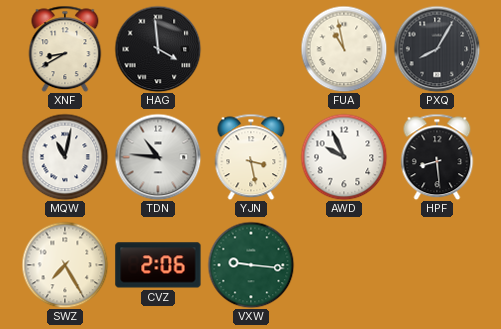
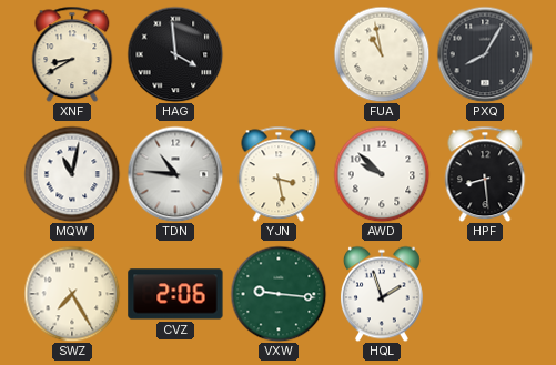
AWD: 9:56 -> 9:52
HQL: none -> 1:57
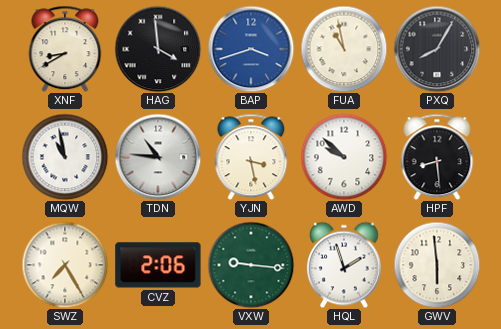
BAP: none -> 3:42
MQW: 11:02 -> 10:58
GWV: none -> 5:59
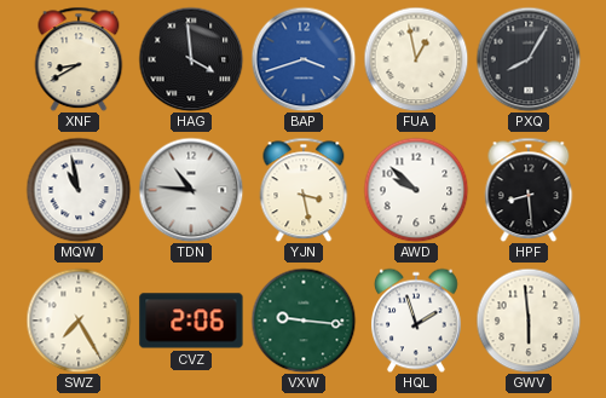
FUA: 10:58 -> 12:58
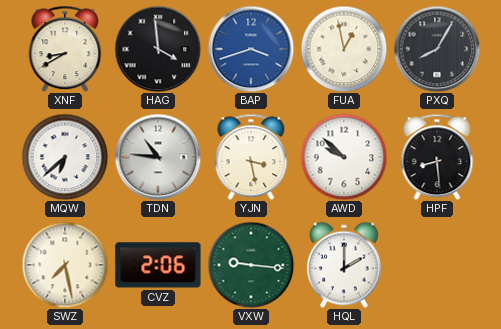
MQW: 10:58 -> 6:38
SWZ: 7:25 -> 7:28
HQL: 1:57 -> 2:00
GWV: 5:59 -> none
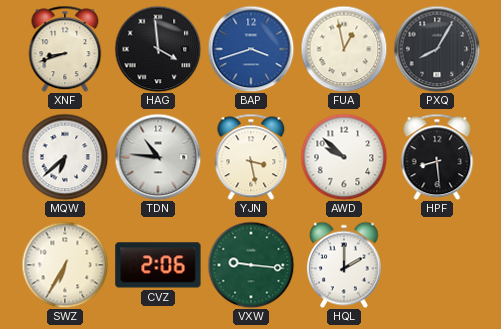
XNF: 8:40 -> 8:42
SWZ: 7:28 -> 6:35
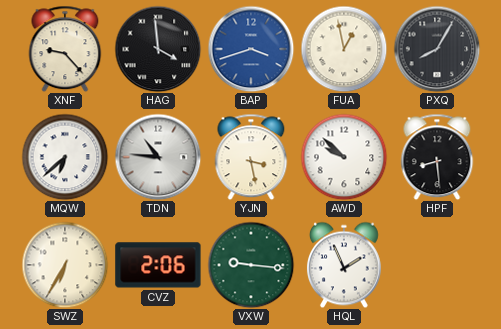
XNF: 8:42 -> 9:23
HQL: 2:00 -> 1:56
